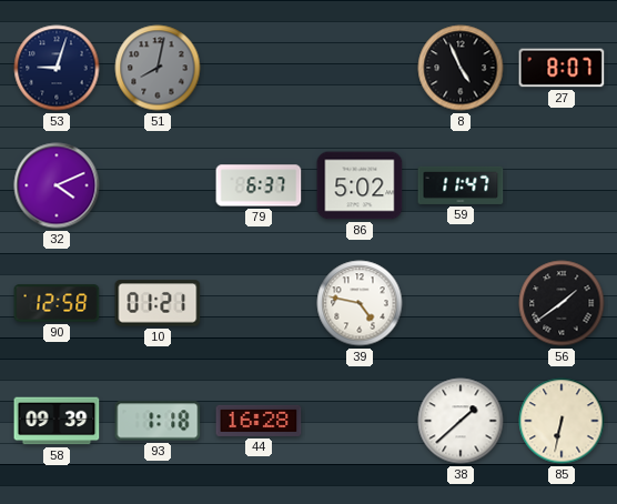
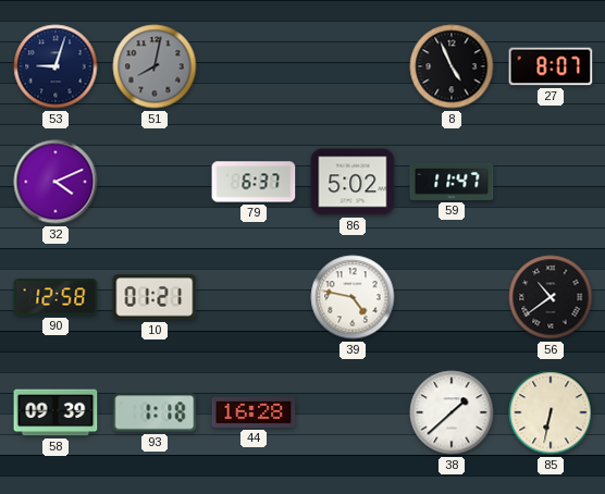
56: 1:39 -> 10:39
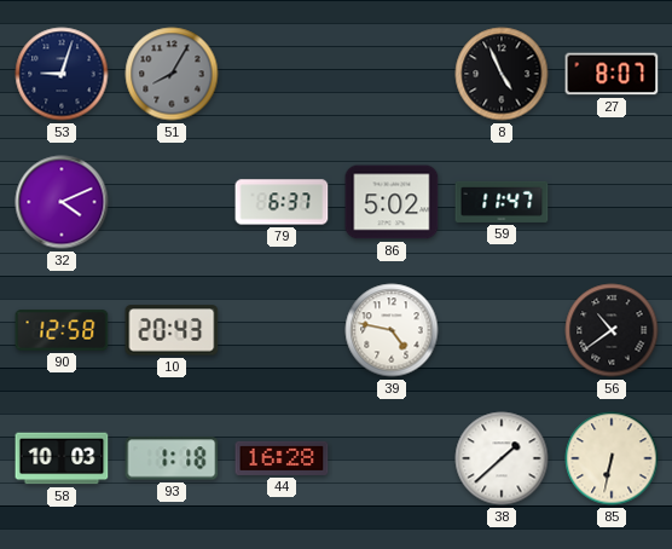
51: 8:02 -> 8:05
10: 01:21 -> 20:43
58: 09:39 -> 10:03
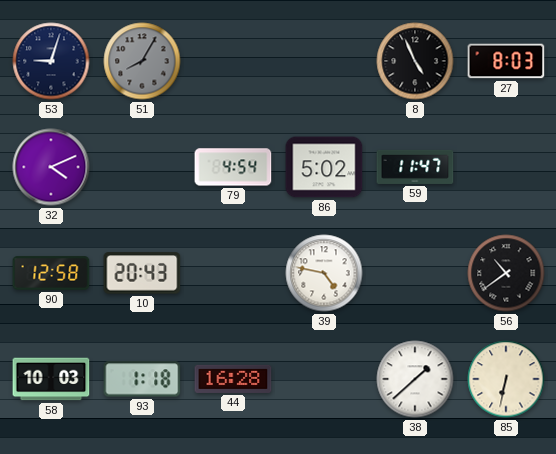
27: 8:07 -> 8:03
79: 6:37 -> 4:54
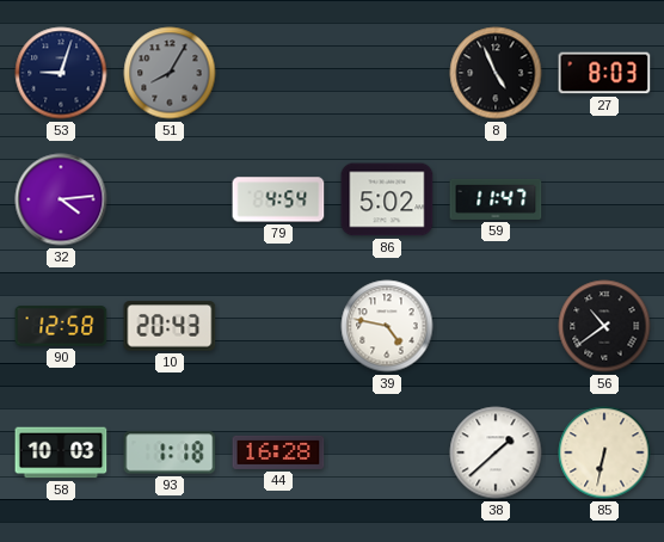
32: 4:11 -> 4:14
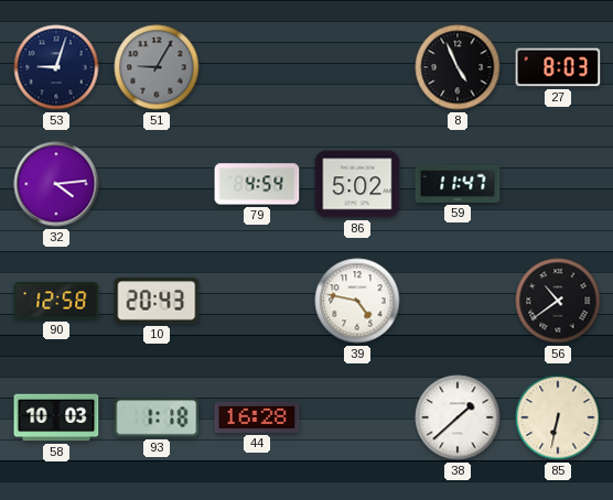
51: 8:05 -> 9:05
